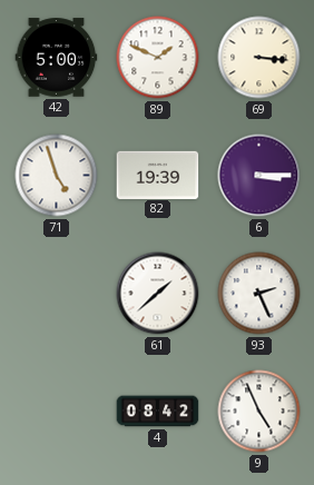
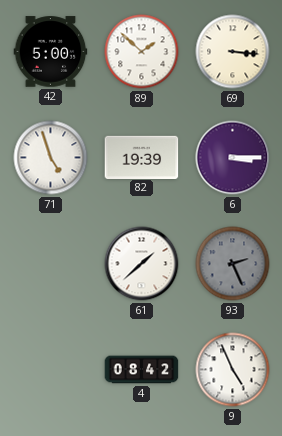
89: 1:49 -> 1:52
93 dial: white -> grey
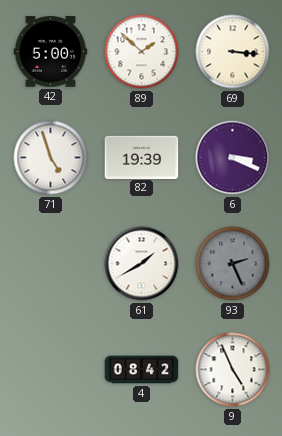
6: 3:15 -> 3:19
61: 1:38 -> 1:40
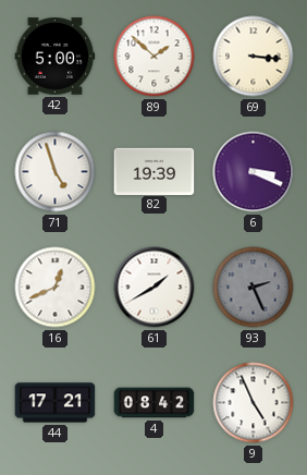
16: none -> 12:41
44: none -> 17:21
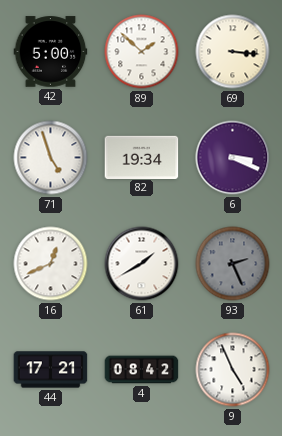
82: 19:39 -> 19:34
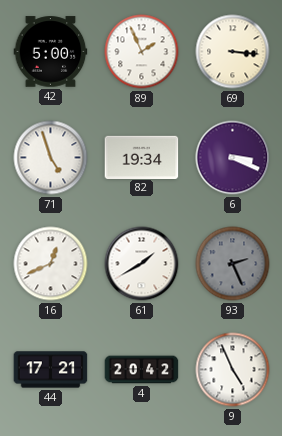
89: 1:52 -> 1:56
4: 08:42 -> 20:42
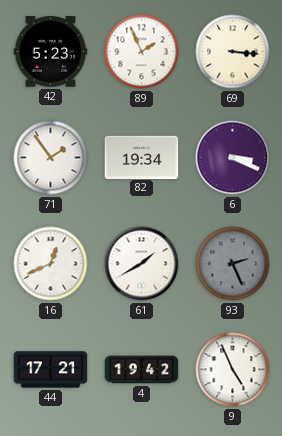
42: 5:00 -> 5:23
71: 4:57 -> 1:54
4: 20:42 -> 19:42
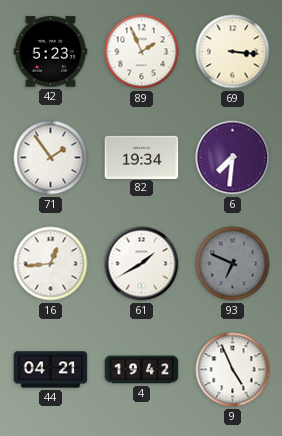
6: 3:19 -> 7:31
16: 12:41 -> 12:44
93: 2:26 -> 6:49
44: 17:21 -> 04:21
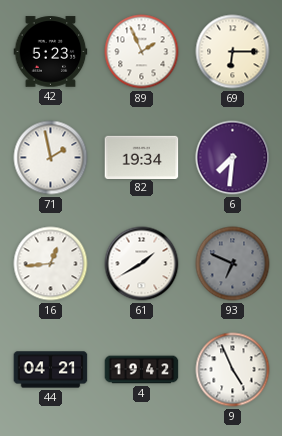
69: 3:16 -> 6:15
71: 1:54 -> 1:58
